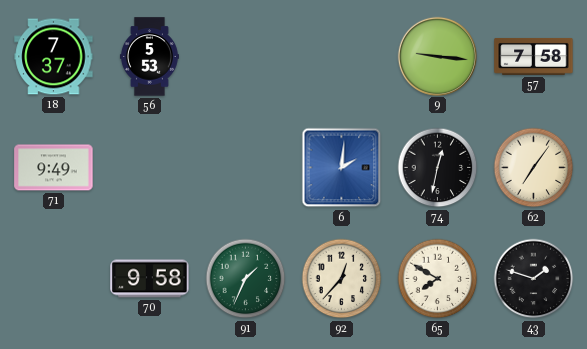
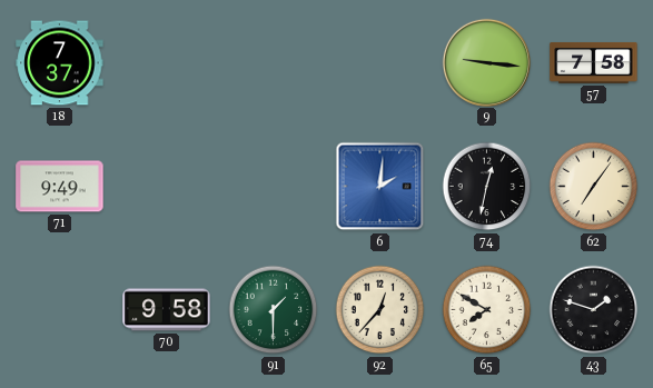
56: 5:53 -> none
91: 1:34 -> 1:30
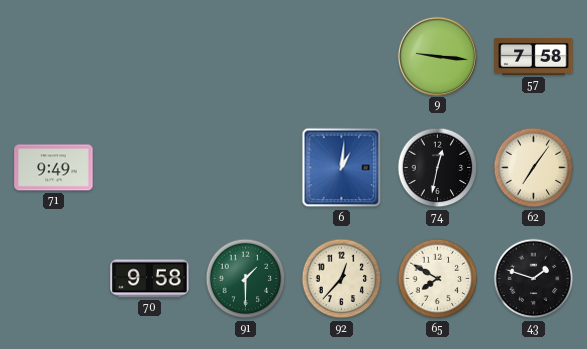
18: 7:37 -> none
6: 2:01 -> 1:01
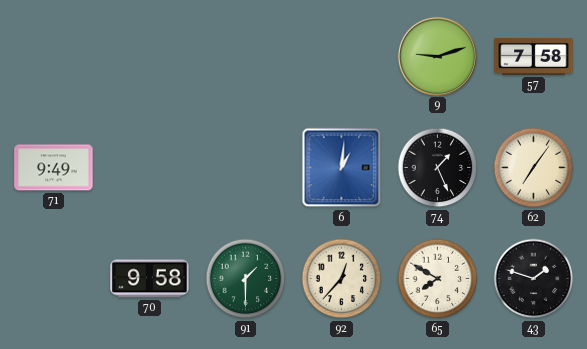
9: 9:16 -> 9:12
74: 12:32 -> 1:26
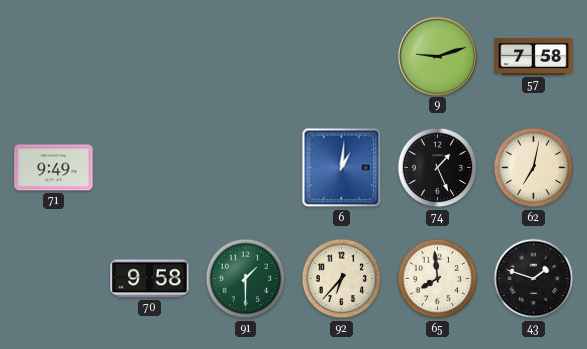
62: 7:06 -> 7:02
92: 12:37 -> 6:37
65: 7:50 -> 7:59
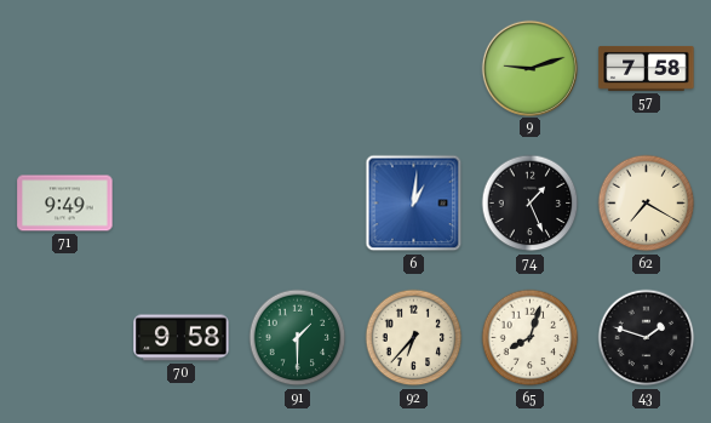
62: 7:02 -> 7:20
65: 7:59 -> 8:03
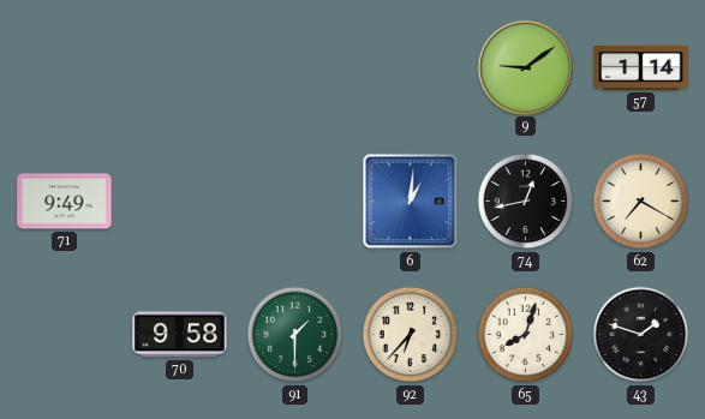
9: 9:12 -> 9:09
57: 7:58 -> 1:14
74: 1:26 -> 12:43
